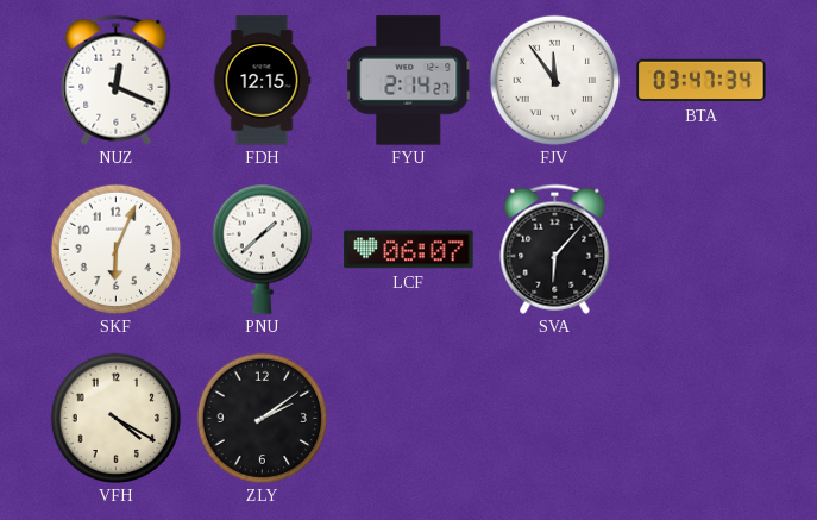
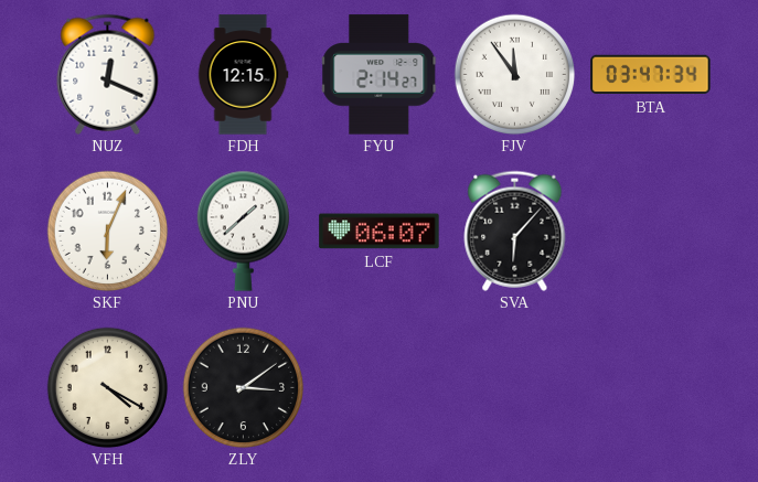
ZLY: 2:09 -> 3:09
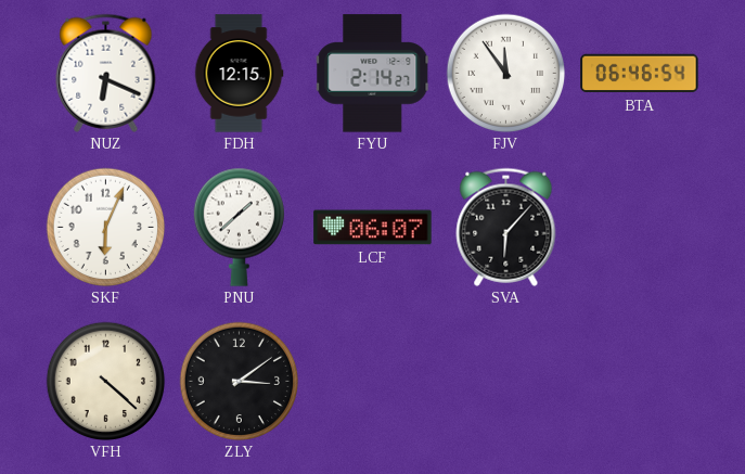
NUZ: 12:19 -> 6:19
BTA: 03:47 -> 06:46
VFH: 4:20 -> 4:22
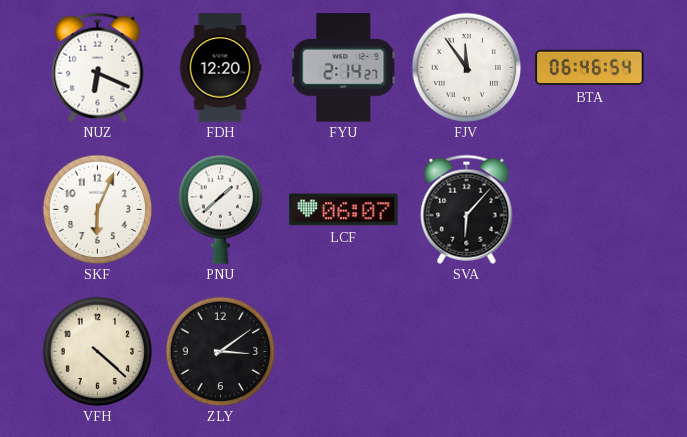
FDH: 12:15 -> 12:20
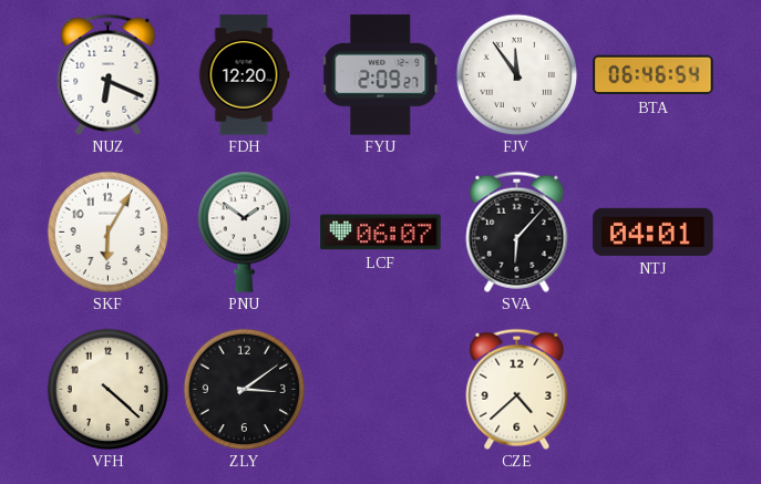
FYU: 2:14 -> 2:09
SKF: 6:04 -> 6:05
PNU: 1:38 -> 1:51
NTJ: none -> 04:01
CZE: none -> 4:38
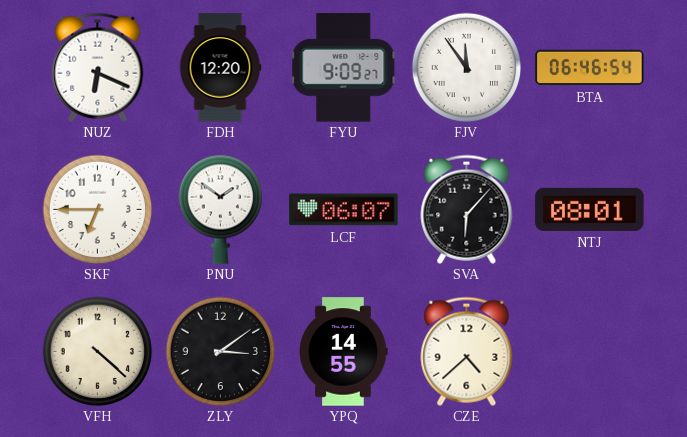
FYU: 2:09 -> 9:09
SKF: 6:05 -> 6:45
NTJ: 04:01 -> 08:01
YPQ: none -> 14:55
